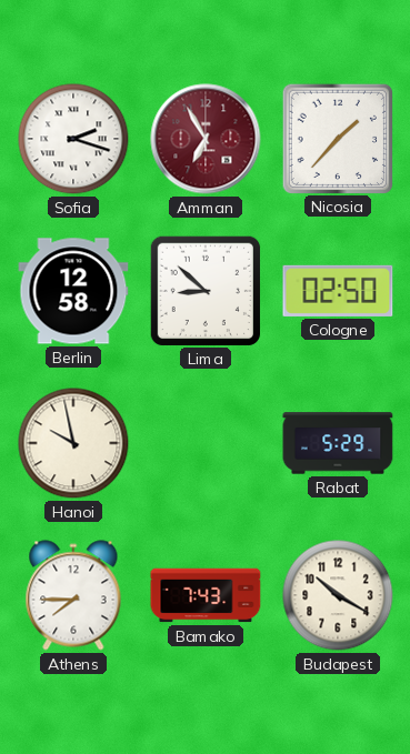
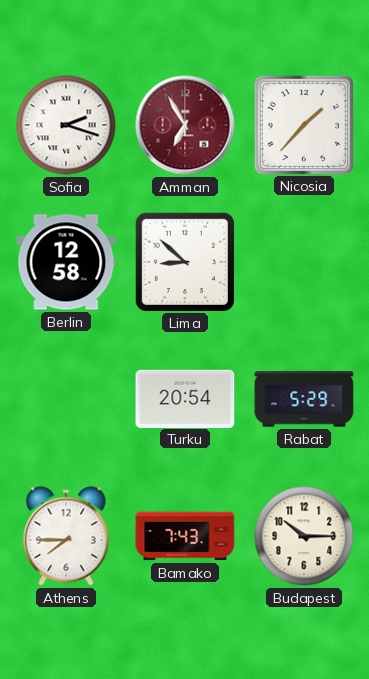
Cologne: 02:50 -> none
Hanoi: 9:58 -> none
Turku: none -> 20:54
Budapest: 10:20 -> 10:15
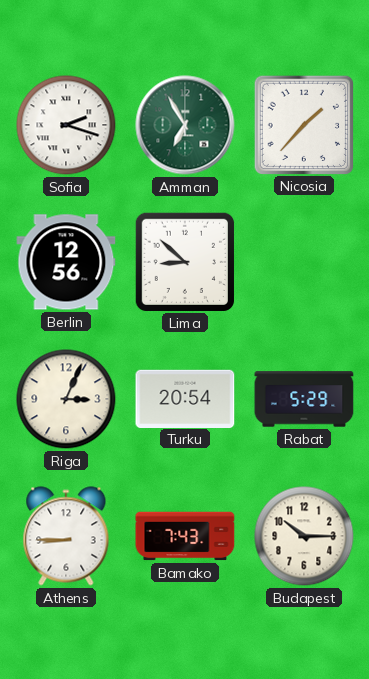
Amman dial: burgundy -> green
Berlin: 12:58 -> 12:56
Riga: none -> 3:04
Athens: 7:45 -> 8:45
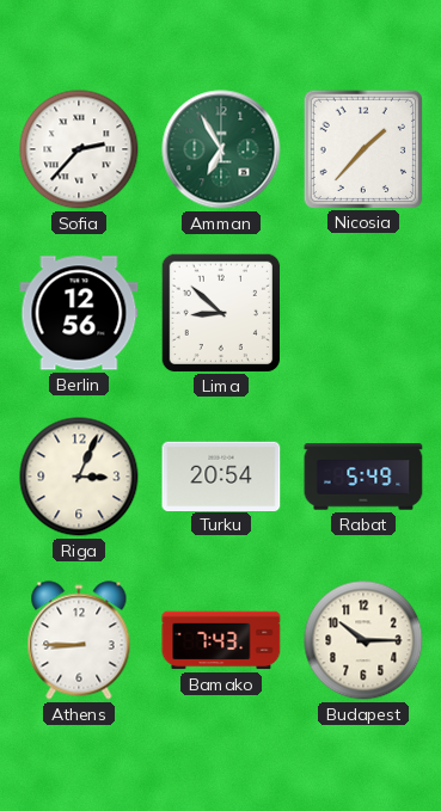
Sofia: 2:18 -> 2:37
Rabat: 5:29 -> 5:49
